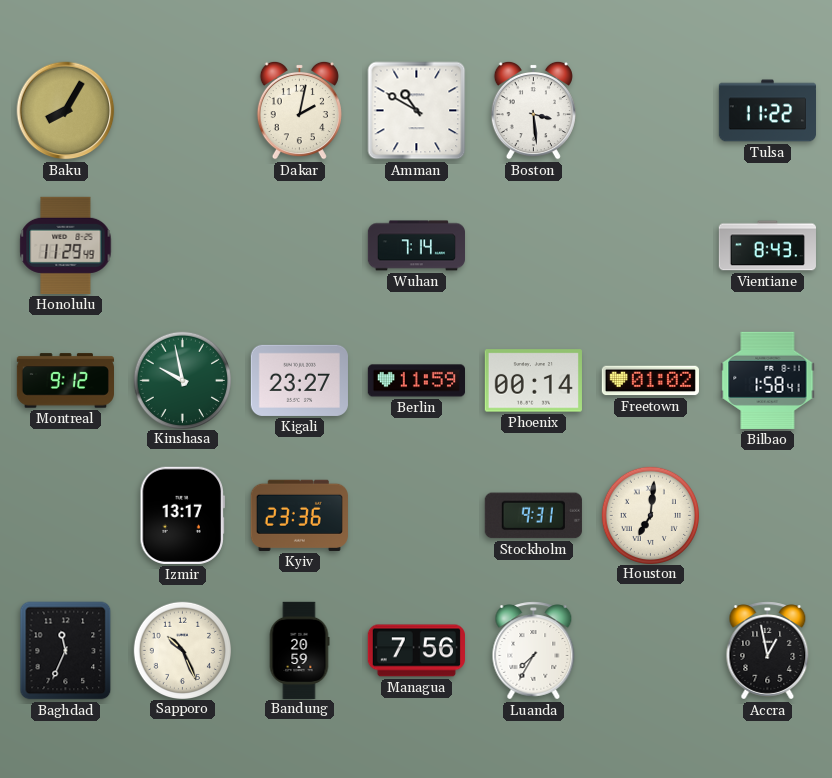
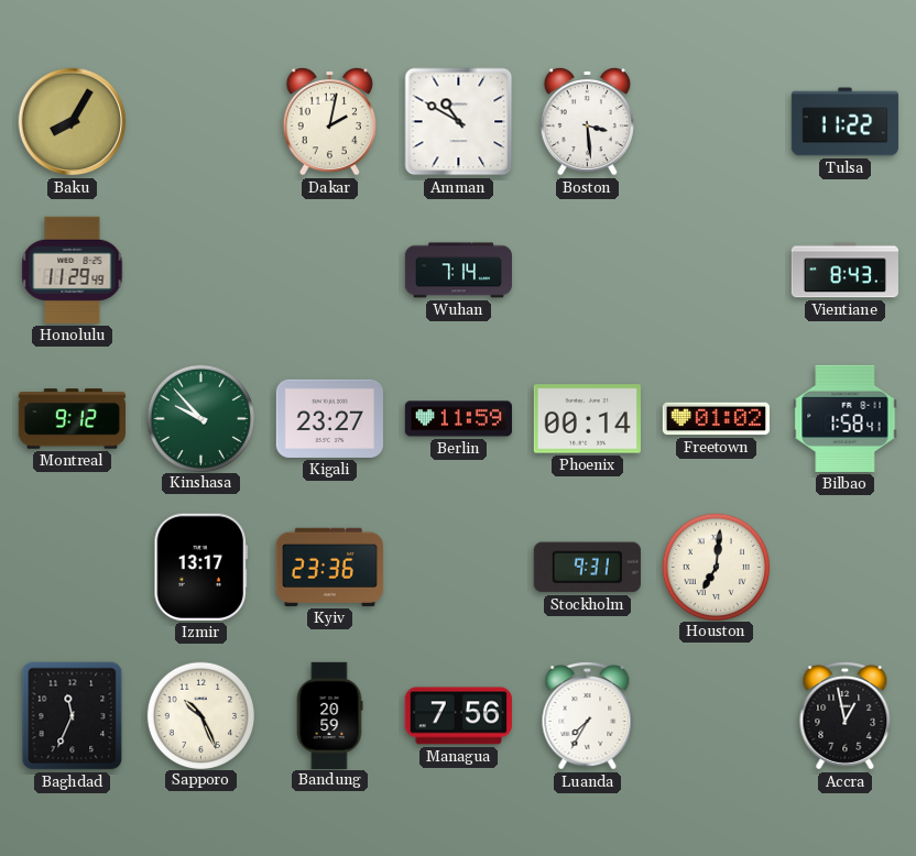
Kinshasa: 9:58 -> 9:53
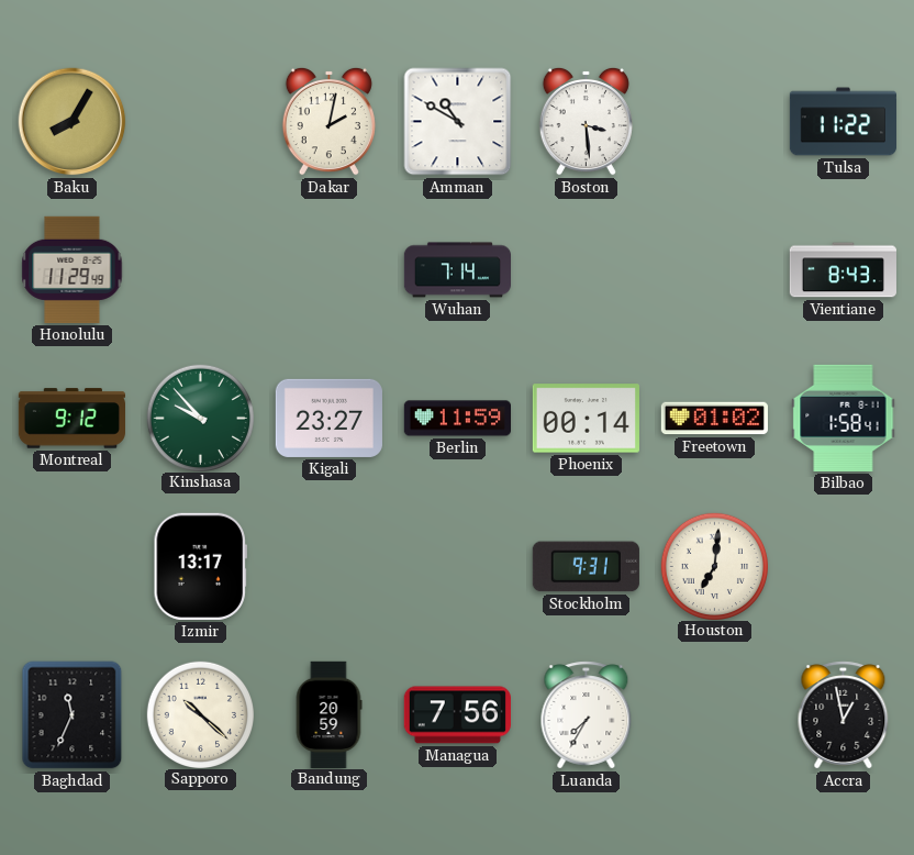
Kyiv: 23:36 -> none
Sapporo: 10:26 -> 10:22
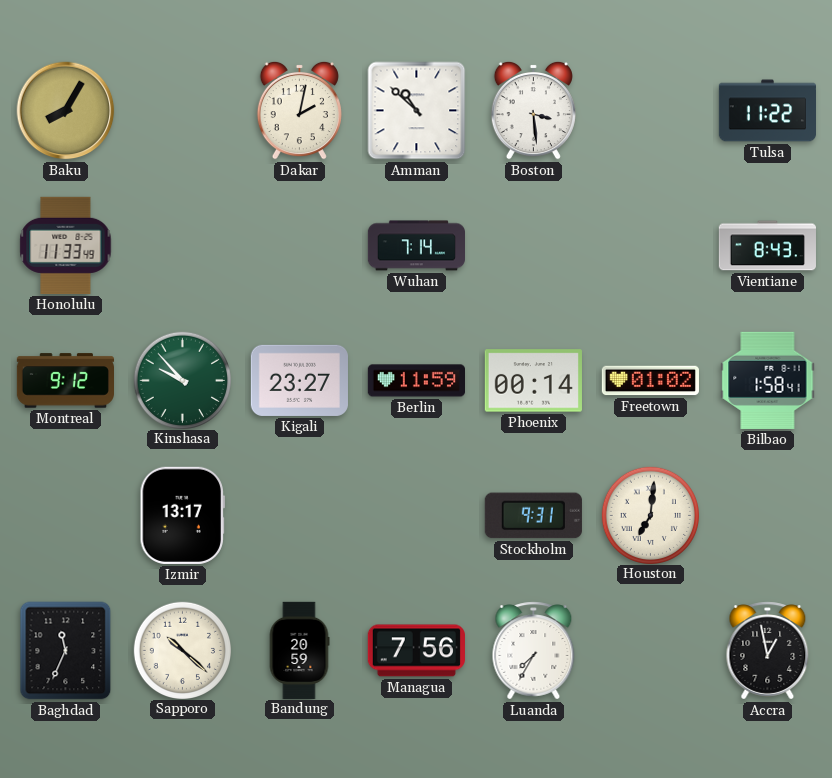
Amman: 10:50 -> 10:52
Honolulu: 11:29 -> 11:33
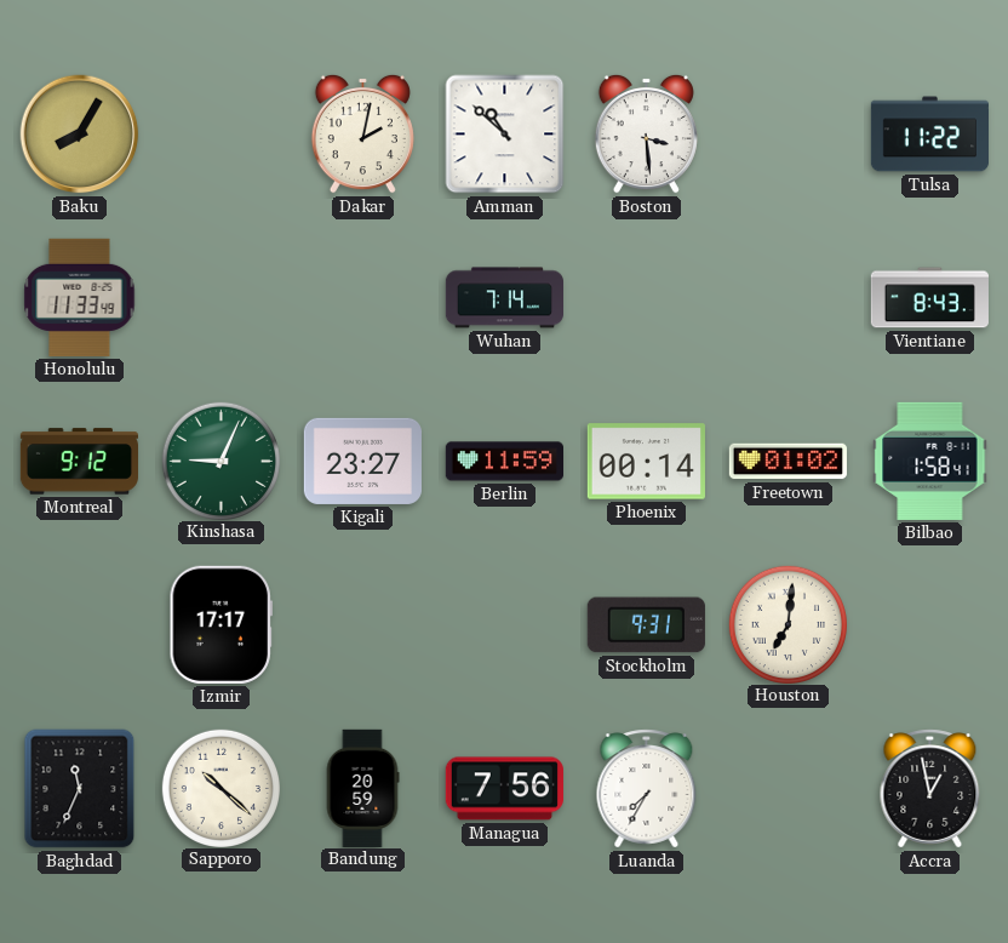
Kinshasa: 9:53 -> 9:04
Izmir: 13:17 -> 17:17
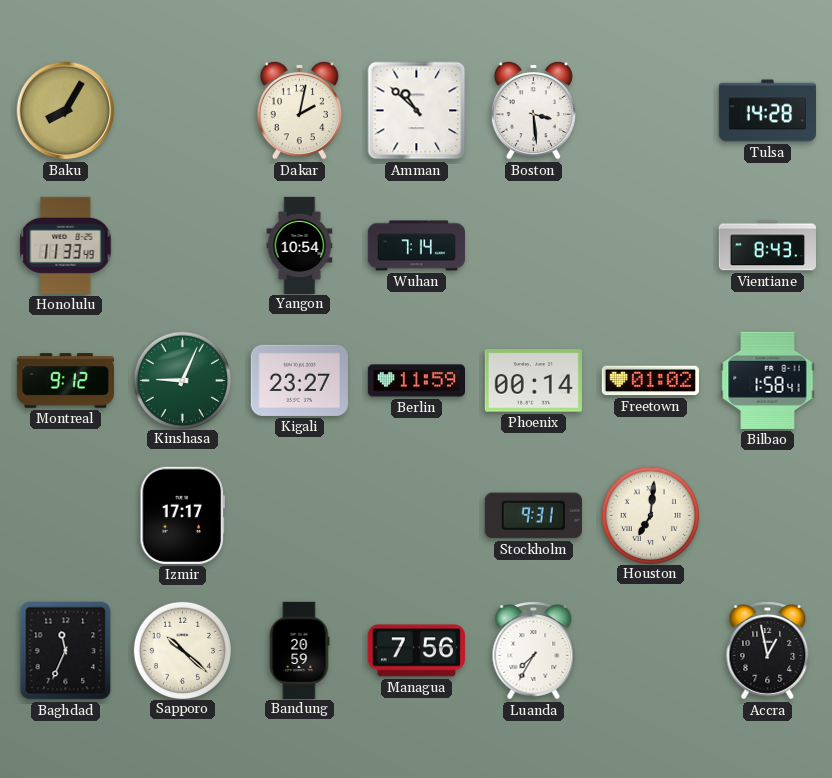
Tulsa: 11:22 -> 14:28
Yangon: none -> 10:54
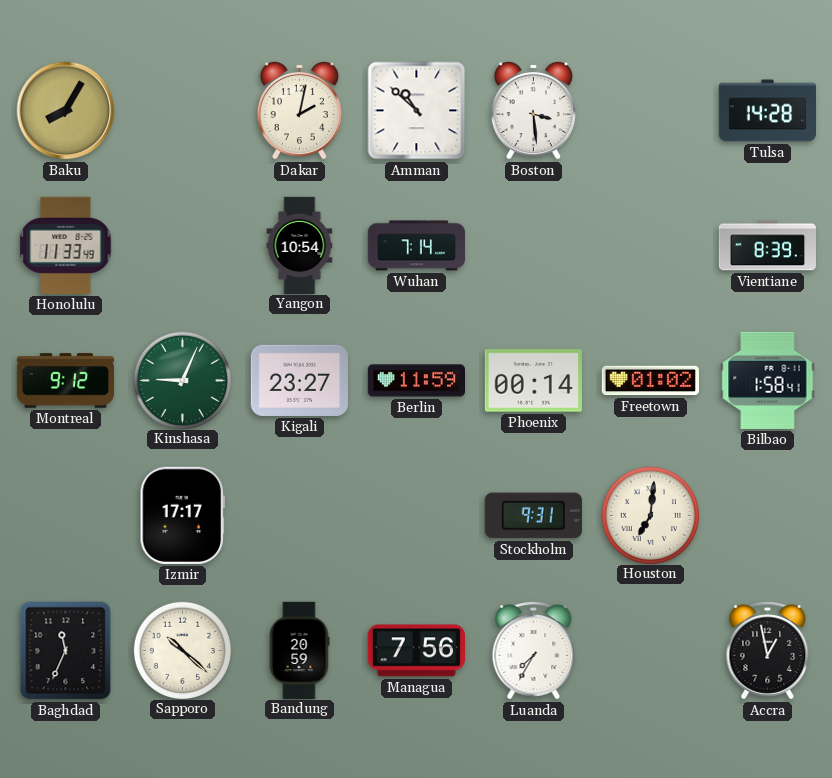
Vientiane: 8:43 -> 8:39
